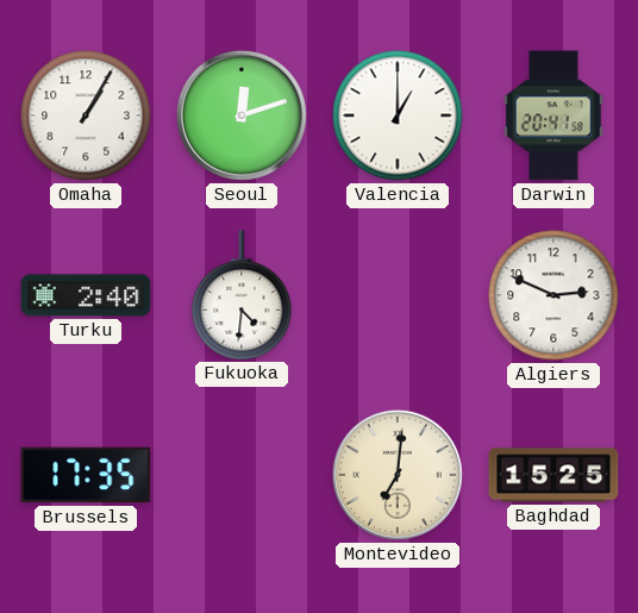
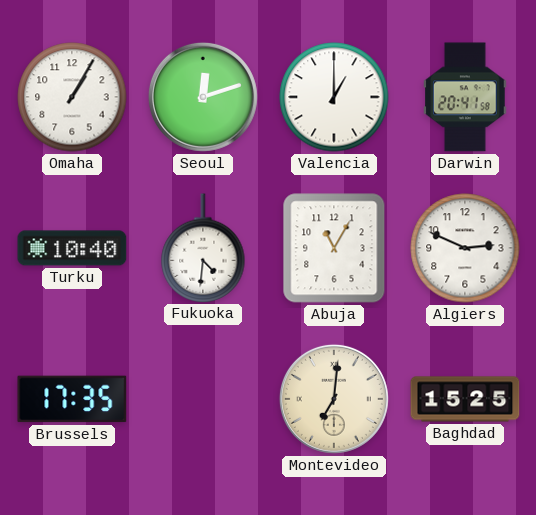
Turku: 2:40 -> 10:40
Abuja: none -> 11:05
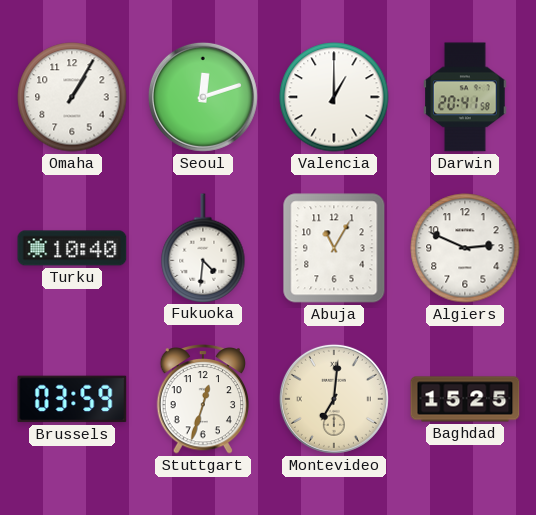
Brussels: 17:35 -> 03:59
Stuttgart: none -> 12:33
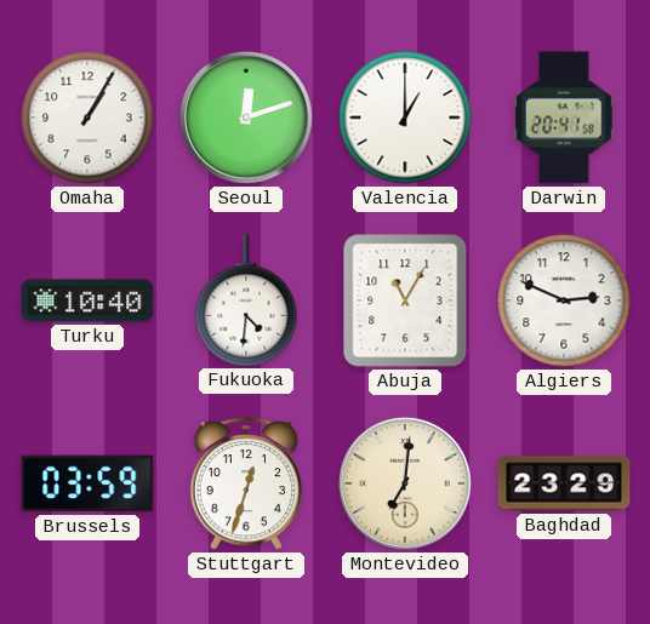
Baghdad: 15:25 -> 23:29
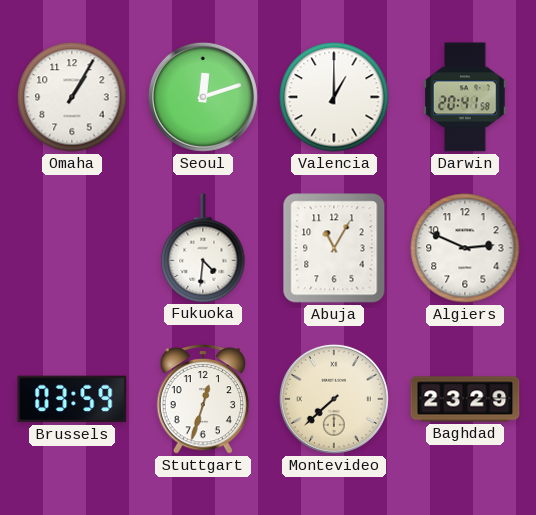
Turku: 10:40 -> none
Montevideo: 7:01 -> 7:38
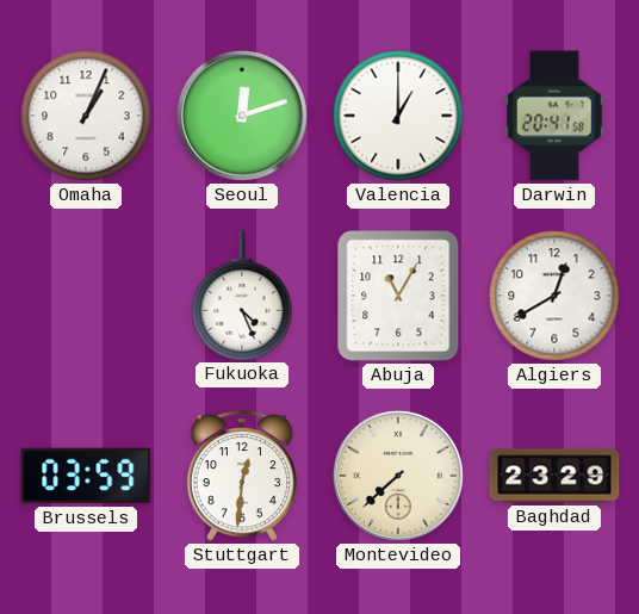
Omaha: 1:05 -> 1:04
Fukuoka: 4:31 -> 4:26
Algiers: 2:49 -> 12:40
Stuttgart: 12:33 -> 12:31
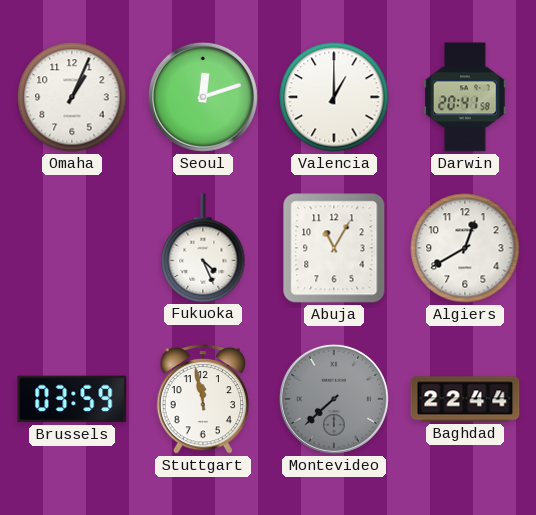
Stuttgart: 12:31 -> 11:58
Montevideo dial: cream -> grey
Baghdad: 23:29 -> 22:44
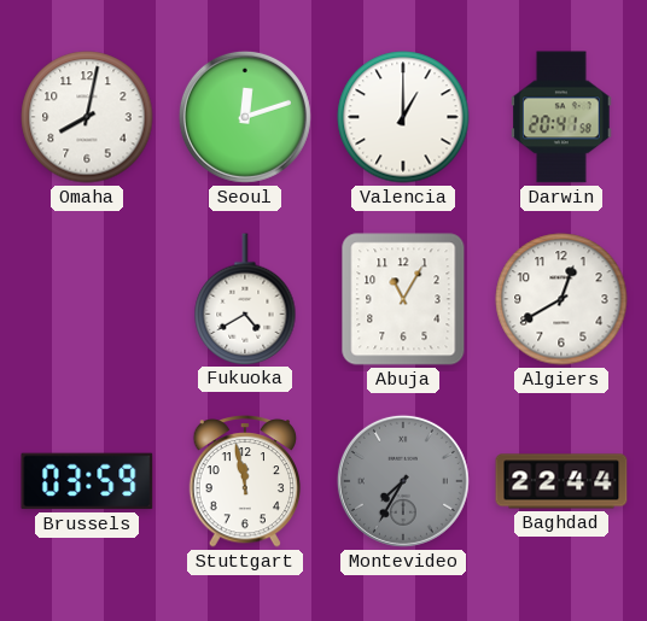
Omaha: 1:04 -> 8:02
Fukuoka: 4:26 -> 4:40
Montevideo: 7:38 -> 7:35
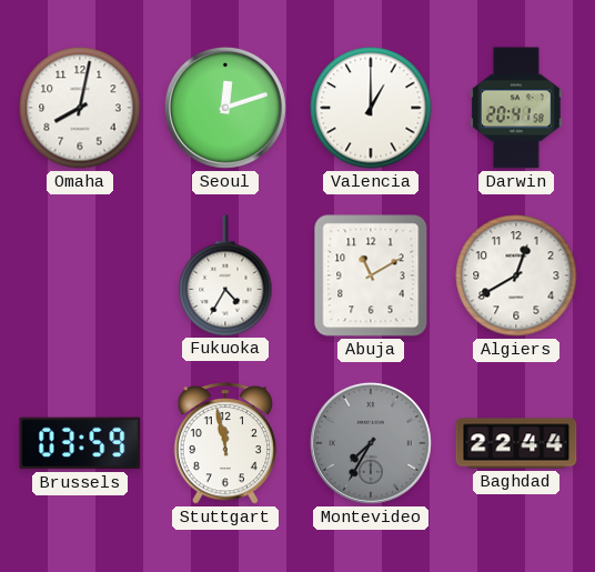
Fukuoka: 4:40 -> 4:35
Abuja: 11:05 -> 11:10
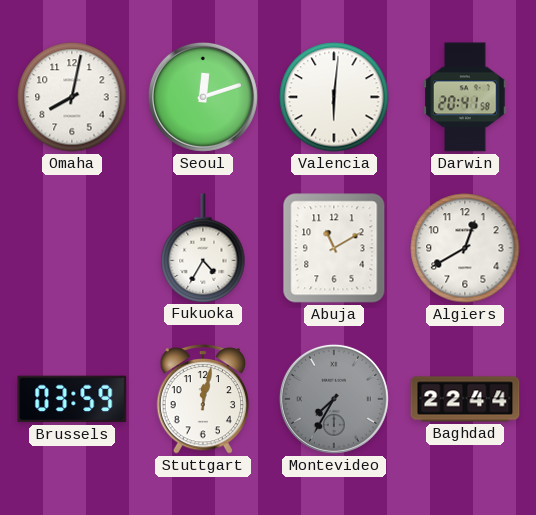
Valencia: 1:00 -> 6:01
Stuttgart: 11:58 -> 12:02
